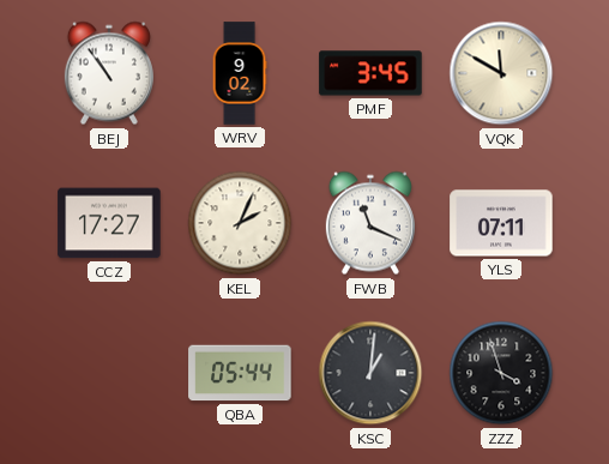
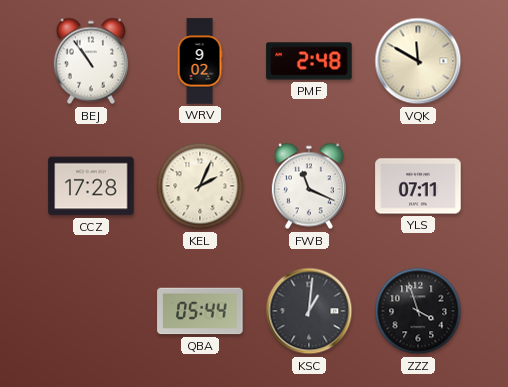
PMF: 3:45 -> 2:48
CCZ: 17:27 -> 17:28
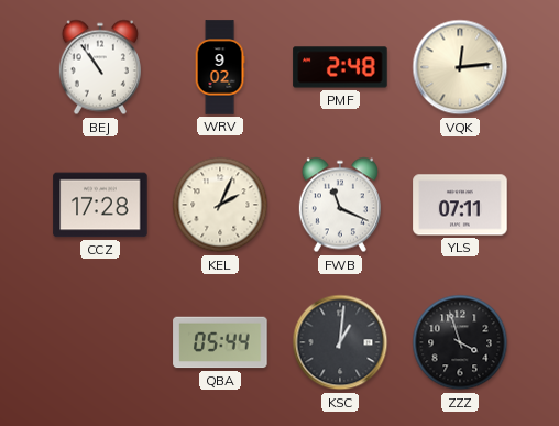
VQK: 11:50 -> 12:14
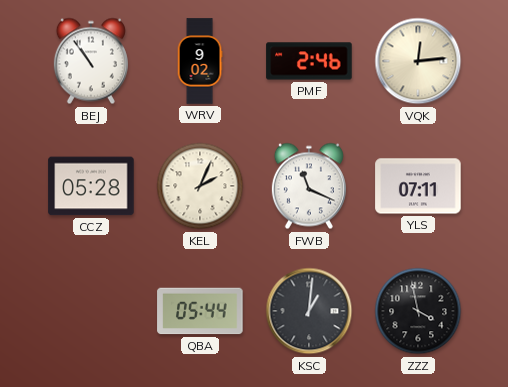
PMF: 2:48 -> 2:46
CCZ: 17:28 -> 05:28
ZZZ: 3:57 -> 3:58
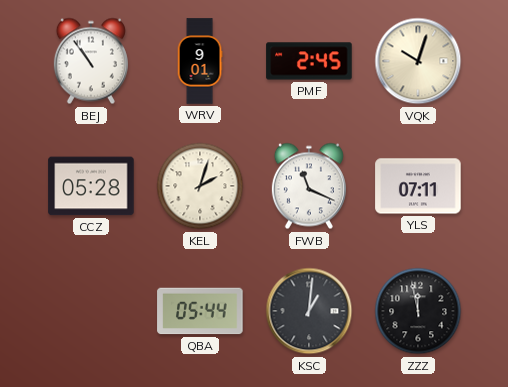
WRV: 9:02 -> 9:01
PMF: 2:46 -> 2:45
VQK: 12:14 -> 10:03
KEL: 2:04 -> 2:03
ZZZ: 3:58 -> 11:58
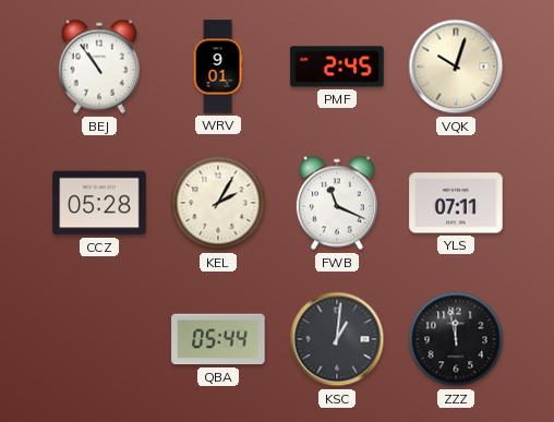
KEL: 2:03 -> 2:05
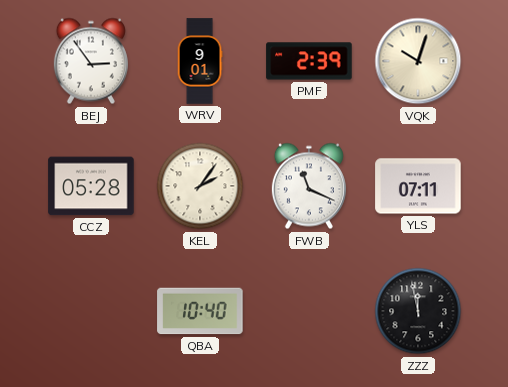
BEJ: 10:54 -> 2:54
PMF: 2:45 -> 2:39
KEL: 2:05 -> 2:06
QBA: 05:44 -> 10:40
KSC: 1:01 -> none
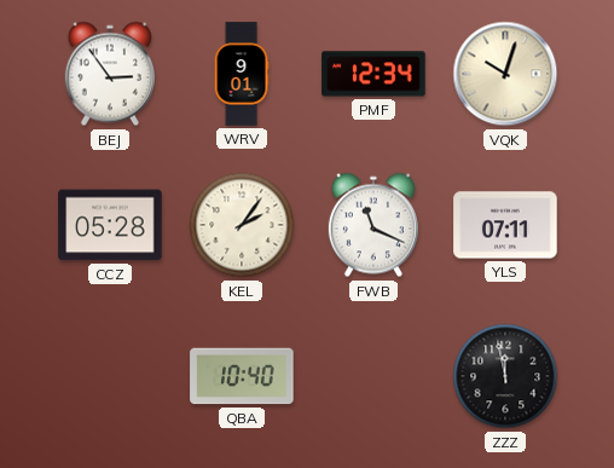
PMF: 2:39 -> 12:34
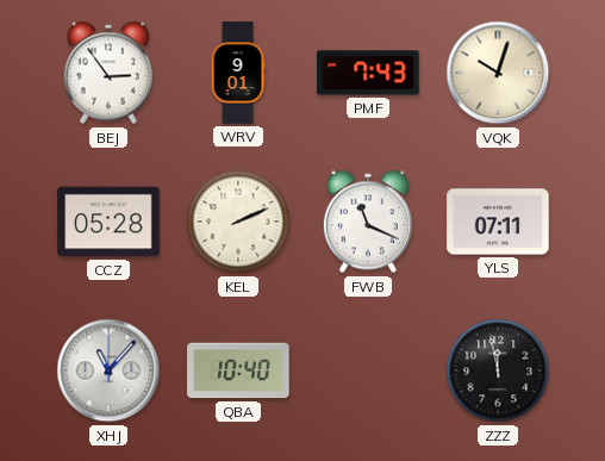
PMF: 12:34 -> 7:43
KEL: 2:06 -> 2:11
XHJ: none -> 11:07
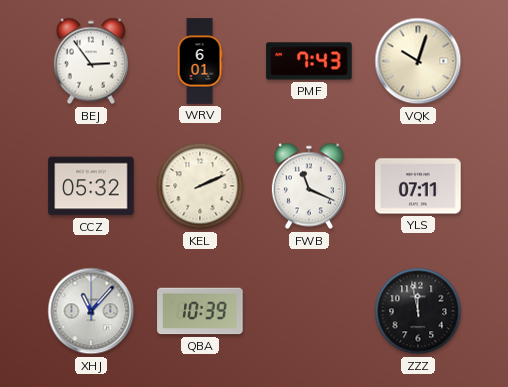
WRV: 9:01 -> 6:01
CCZ: 05:28 -> 05:32
QBA: 10:40 -> 10:39
